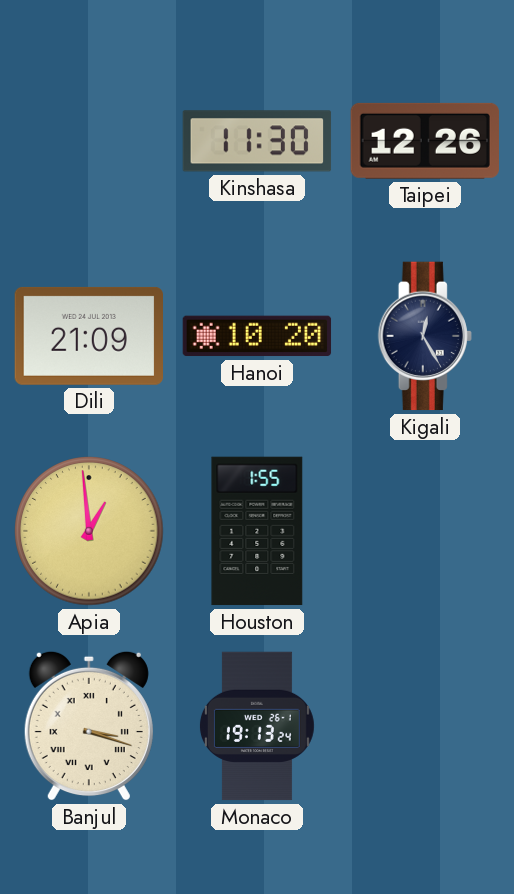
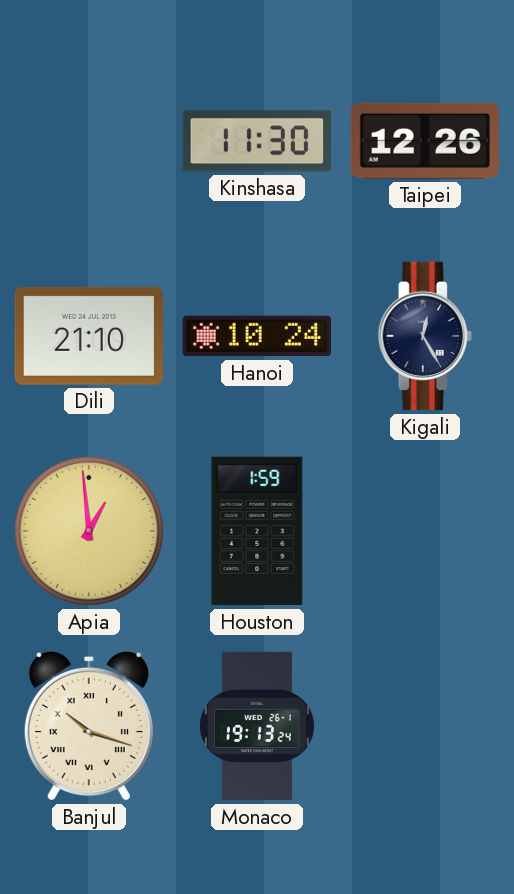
Dili: 21:09 -> 21:10
Hanoi: 10:20 -> 10:24
Houston: 1:55 -> 1:59
Banjul: 3:18 -> 10:18
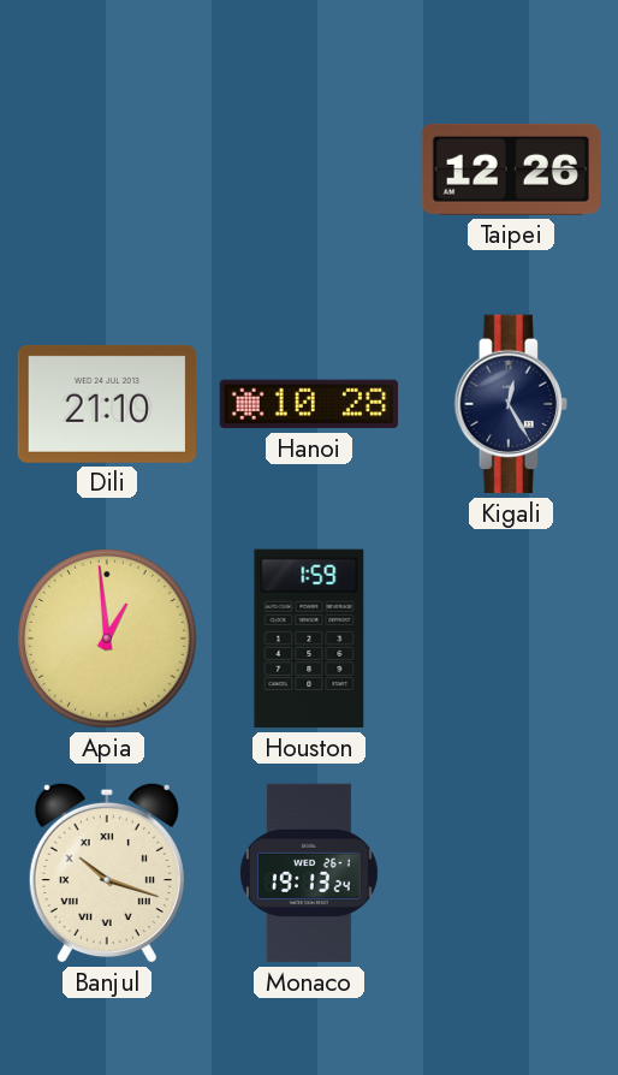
Kinshasa: 11:30 -> none
Hanoi: 10:24 -> 10:28
